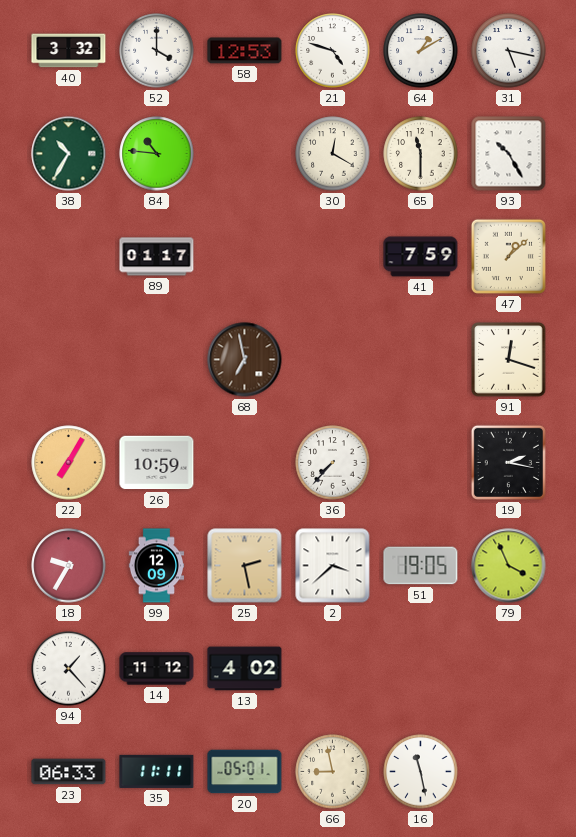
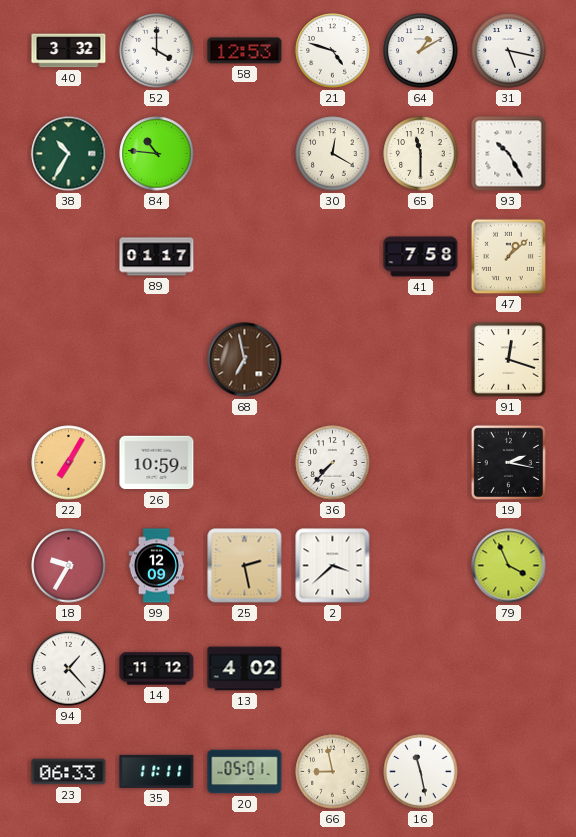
41: 7:59 -> 7:58
51: 19:05 -> none
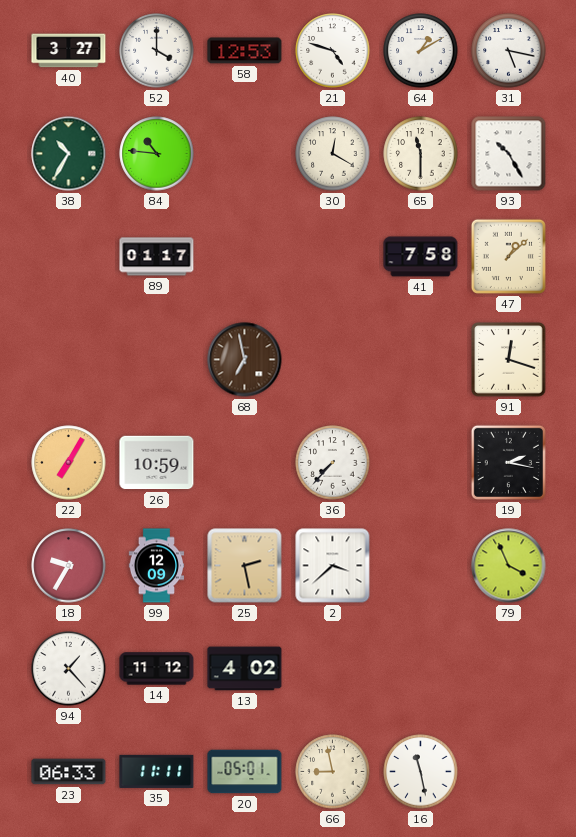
40: 3:32 -> 3:27
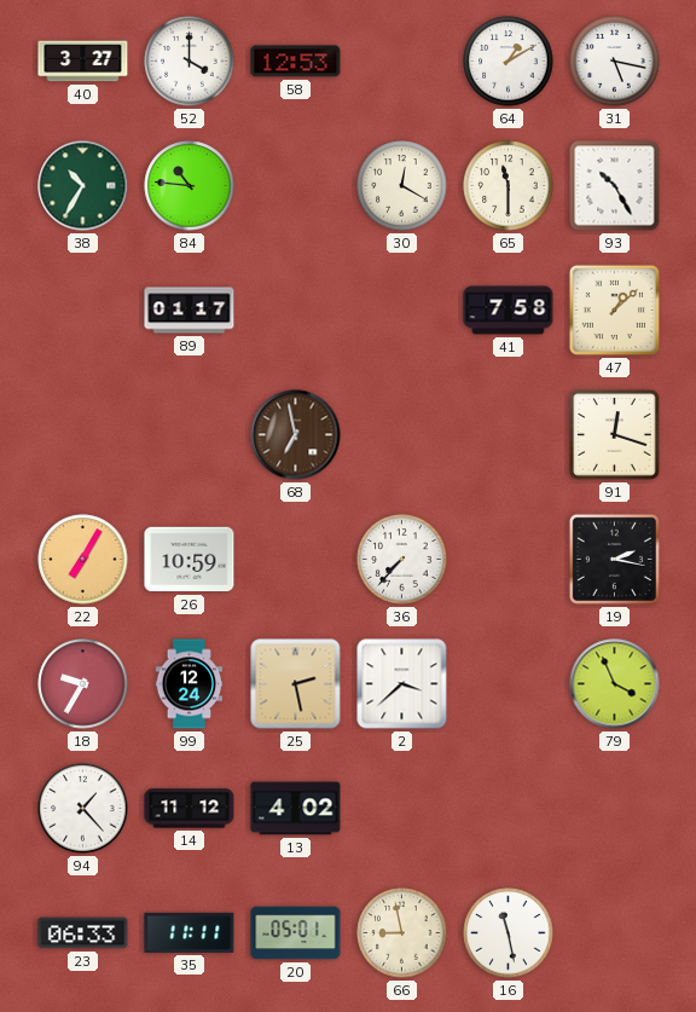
21: 4:48 -> none
99: 12:09 -> 12:24
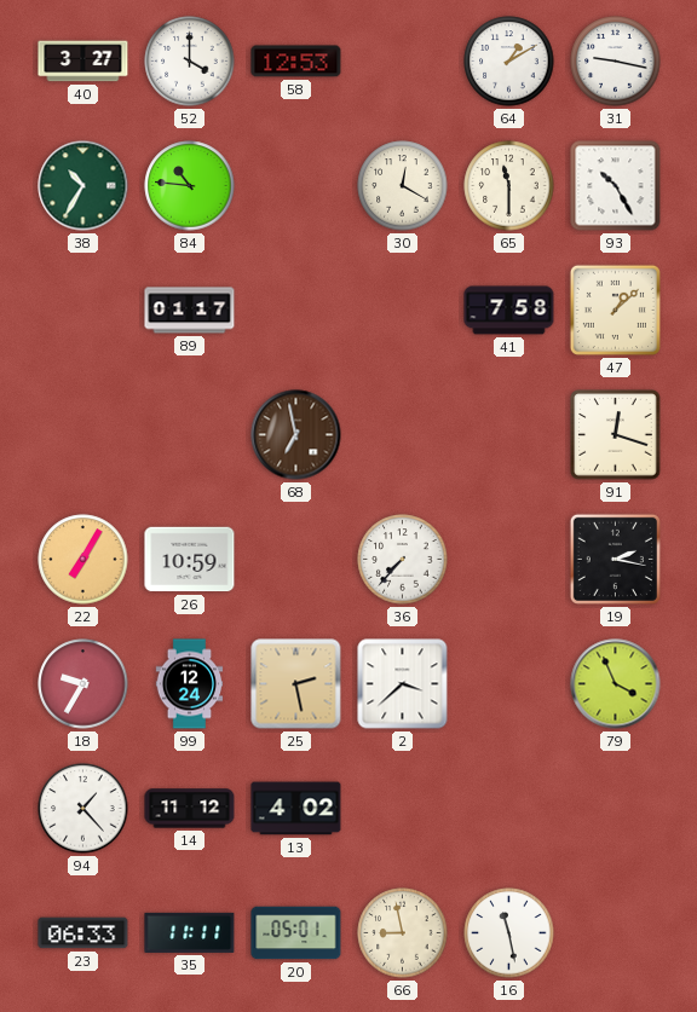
31: 5:17 -> 9:17
